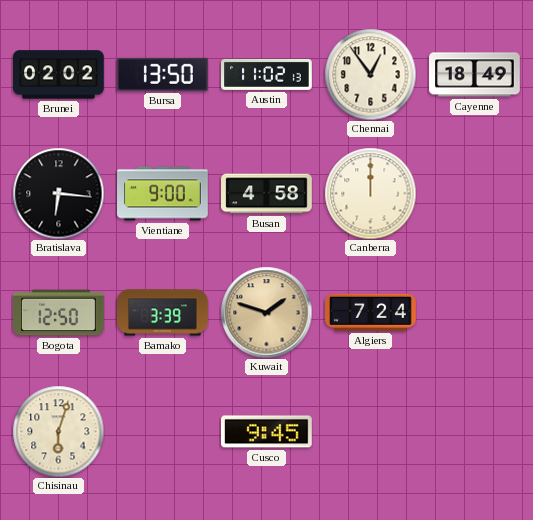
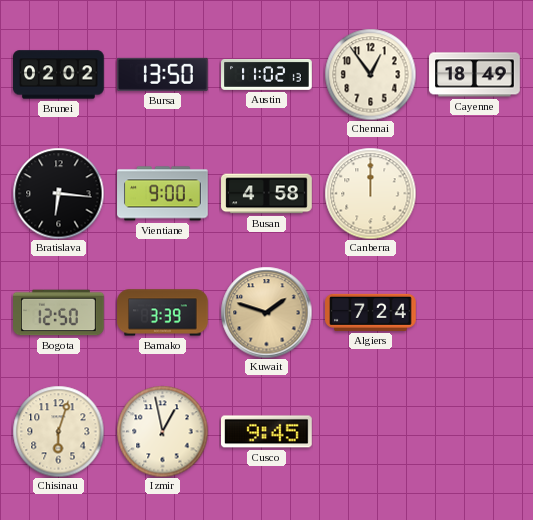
Izmir: none -> 12:58
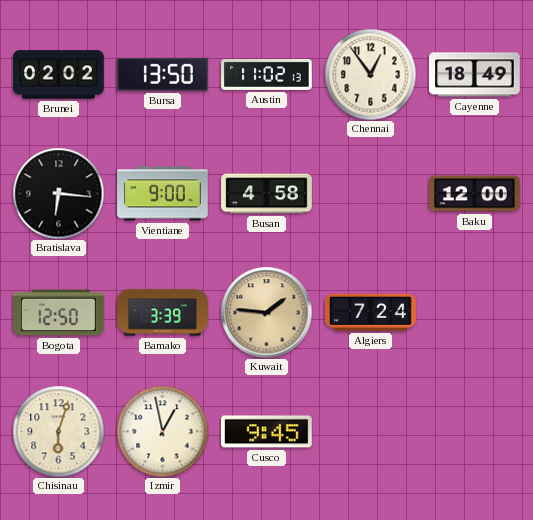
Canberra: 12:00 -> none
Baku: none -> 12:00
Kuwait: 1:48 -> 1:46
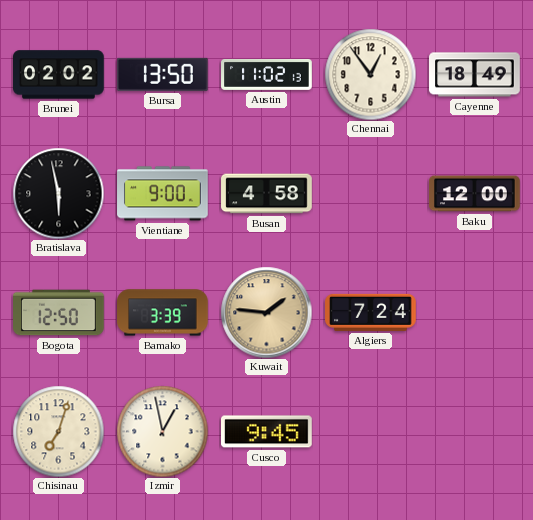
Bratislava: 6:16 -> 5:58
Chisinau: 6:03 -> 7:03
